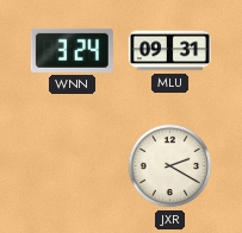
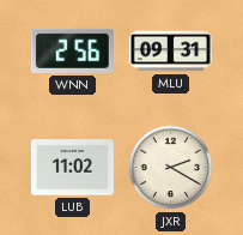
WNN: 3:24 -> 2:56
LUB: none -> 11:02
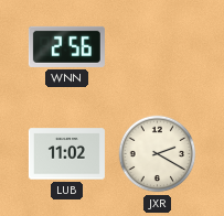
MLU: 09:31 -> none
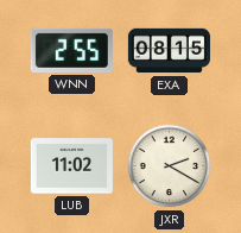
WNN: 2:56 -> 2:55
EXA: none -> 08:15
